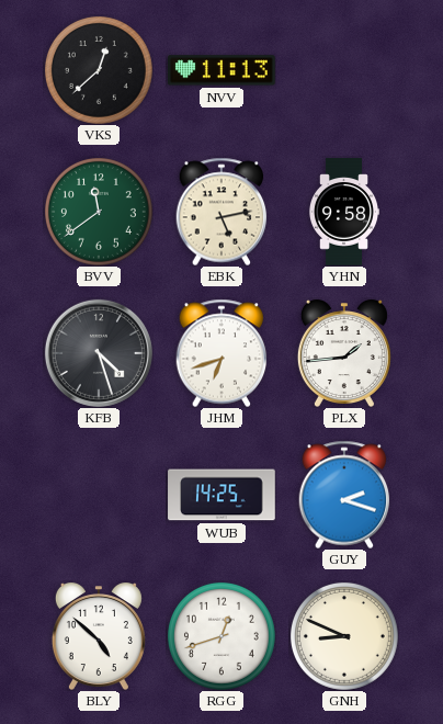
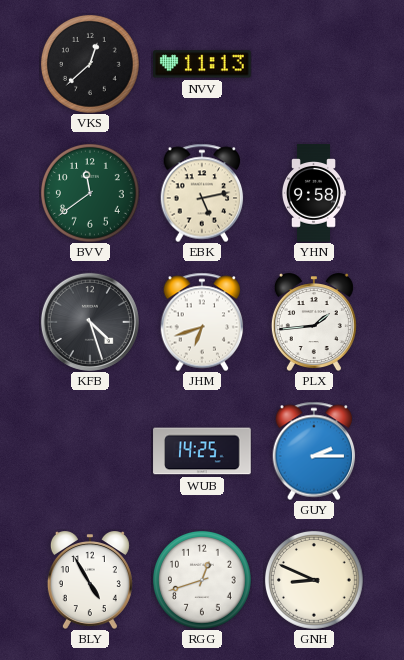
GUY: 2:18 -> 2:15
BLY: 4:52 -> 4:55
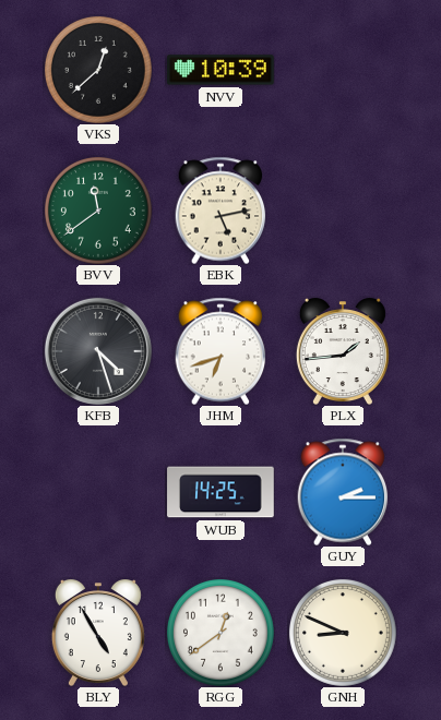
NVV: 11:13 -> 10:39
YHN: 9:58 -> none
RGG: 12:42 -> 12:39
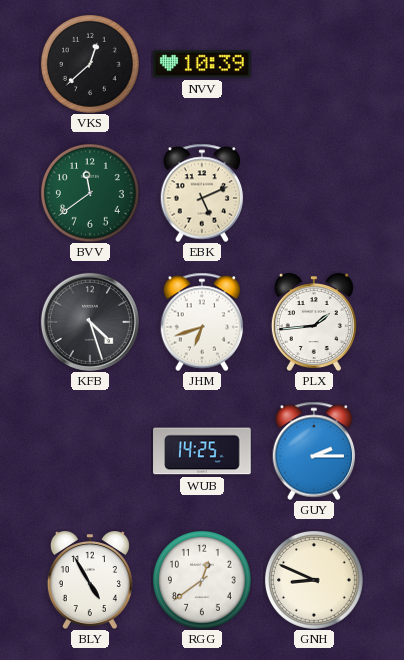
EBK: 5:13 -> 5:11
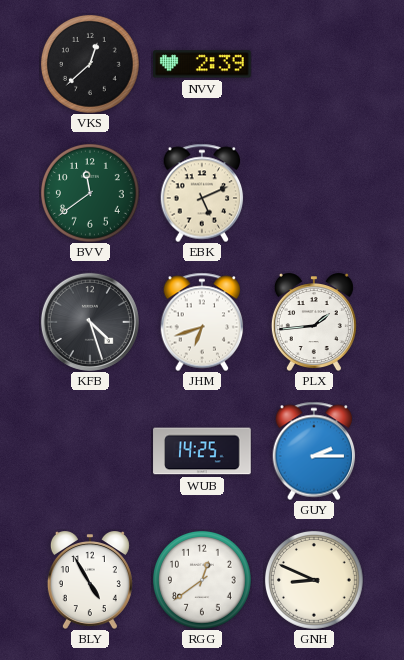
NVV: 10:39 -> 2:39
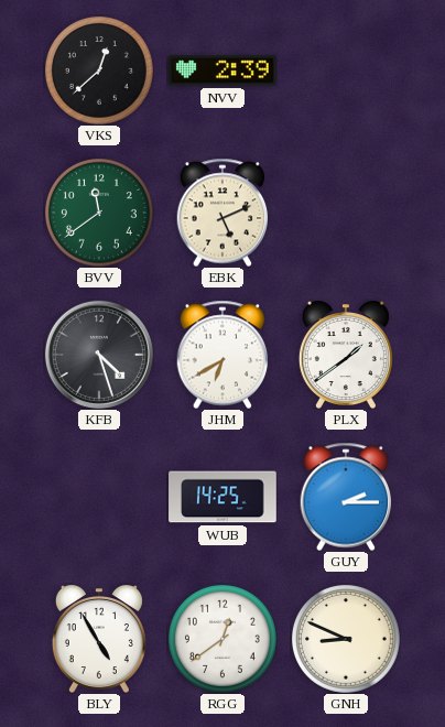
JHM: 6:42 -> 6:40
PLX: 1:44 -> 1:39
